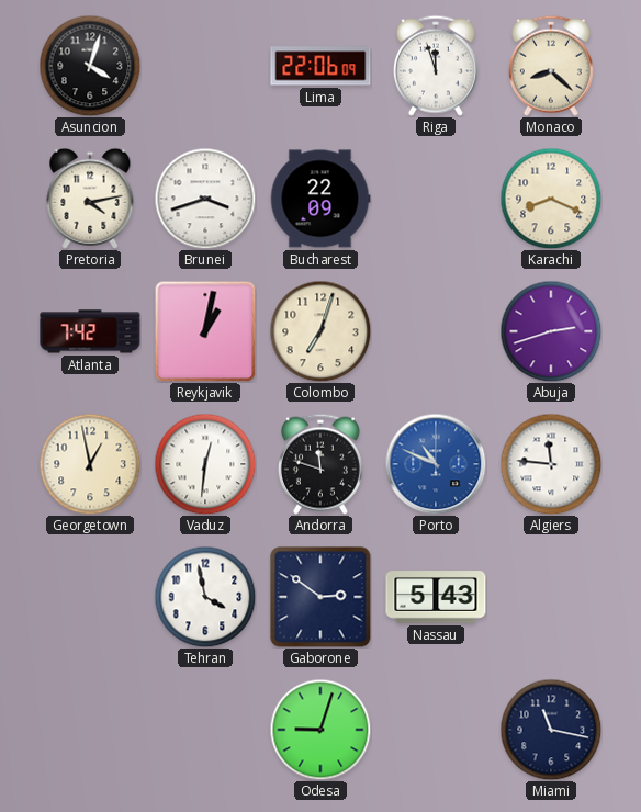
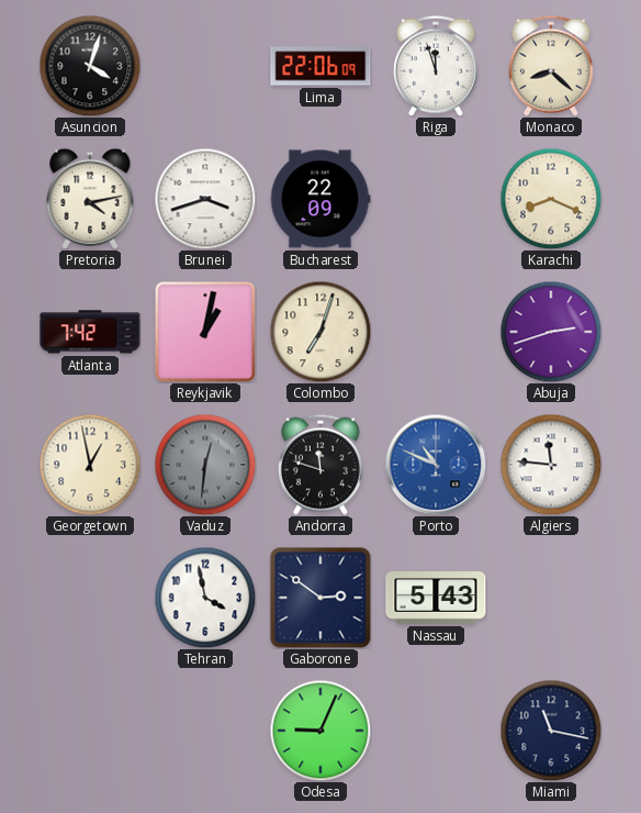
Vaduz dial: white -> grey
Odesa: 9:03 -> 9:04
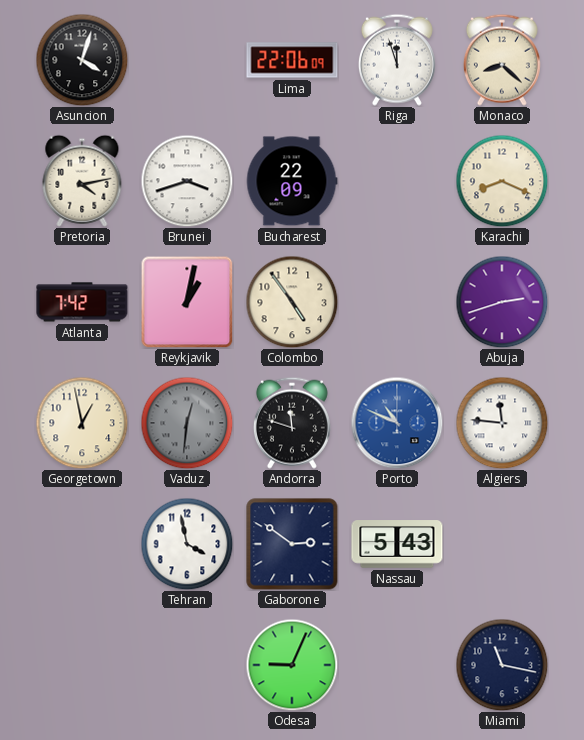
Colombo: 7:03 -> 4:54
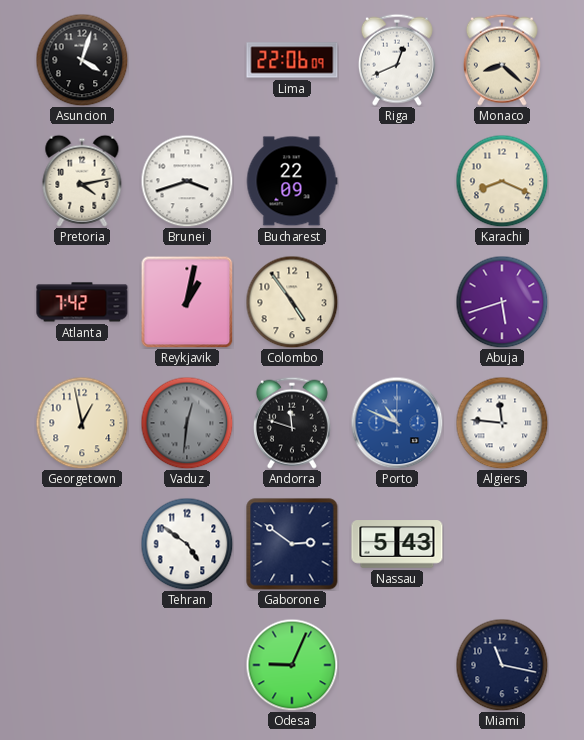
Riga: 11:57 -> 12:41
Abuja: 2:42 -> 5:42
Tehran: 3:58 -> 4:51
